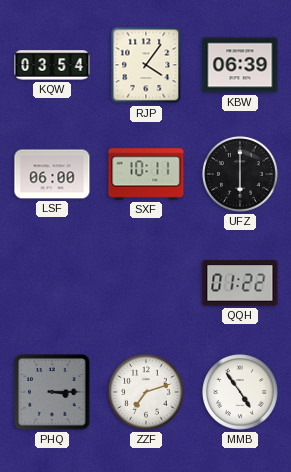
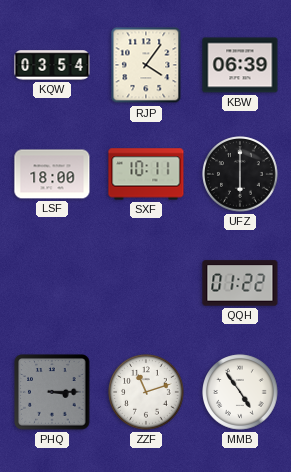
LSF: 06:00 -> 18:00
ZZF: 7:12 -> 11:12
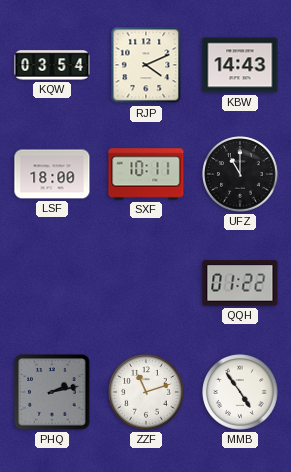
RJP: 4:06 -> 4:11
KBW: 06:39 -> 14:43
UFZ: 6:00 -> 11:00
PHQ: 3:15 -> 2:13
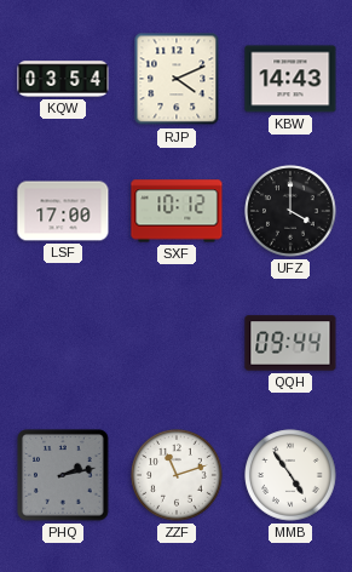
LSF: 18:00 -> 17:00
SXF: 10:11 -> 10:12
UFZ: 11:00 -> 4:00
QQH: 01:22 -> 09:44
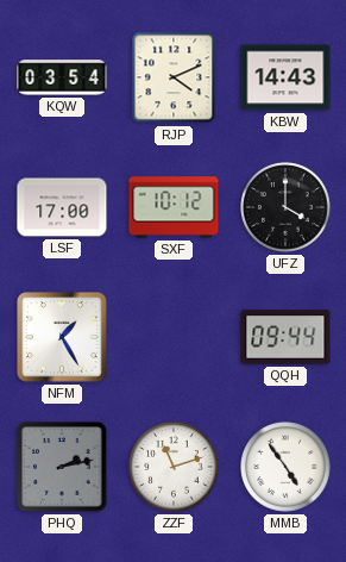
NFM: none -> 1:25
